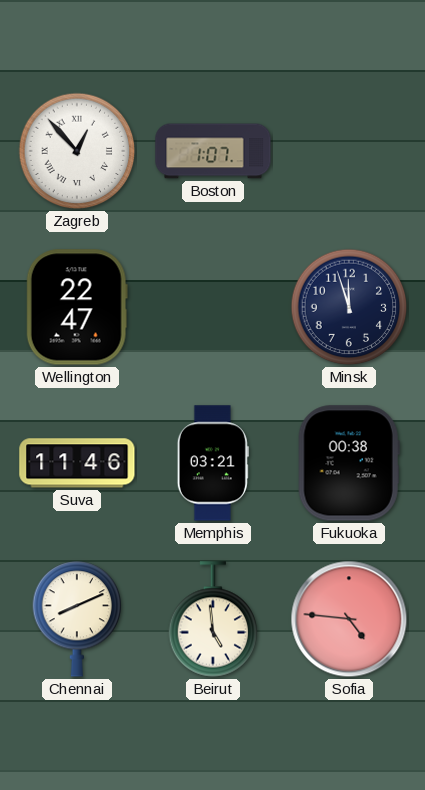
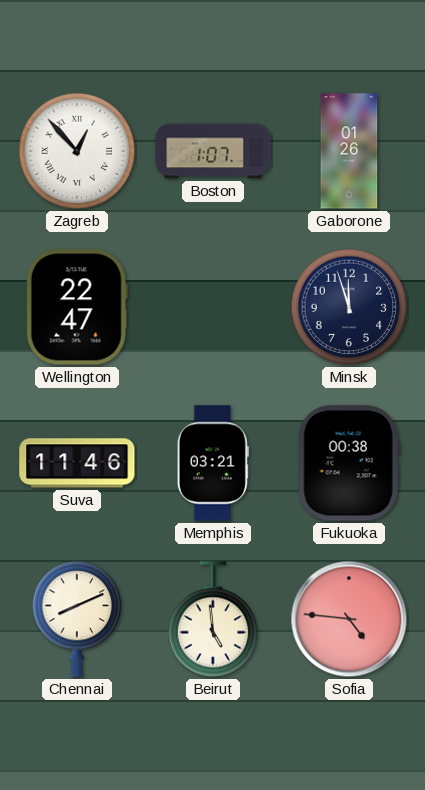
Gaborone: none -> 01:26
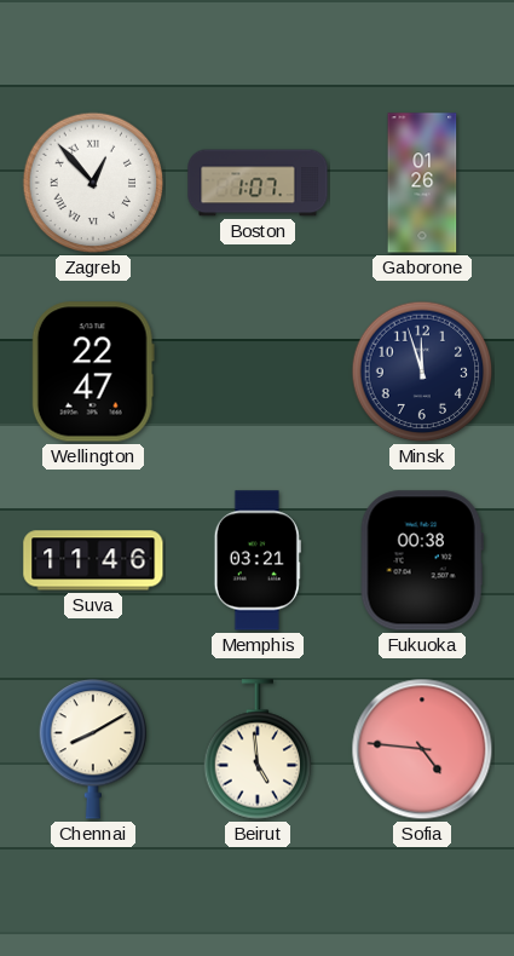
Chennai: 8:11 -> 8:10
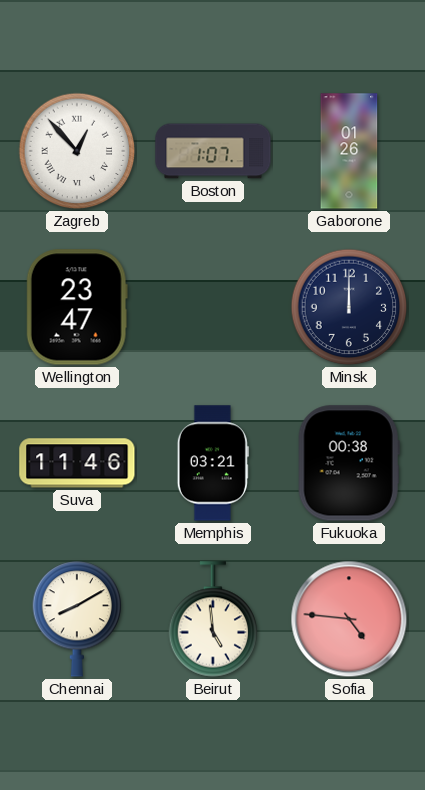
Wellington: 22:47 -> 23:47
Minsk: 11:57 -> 12:00
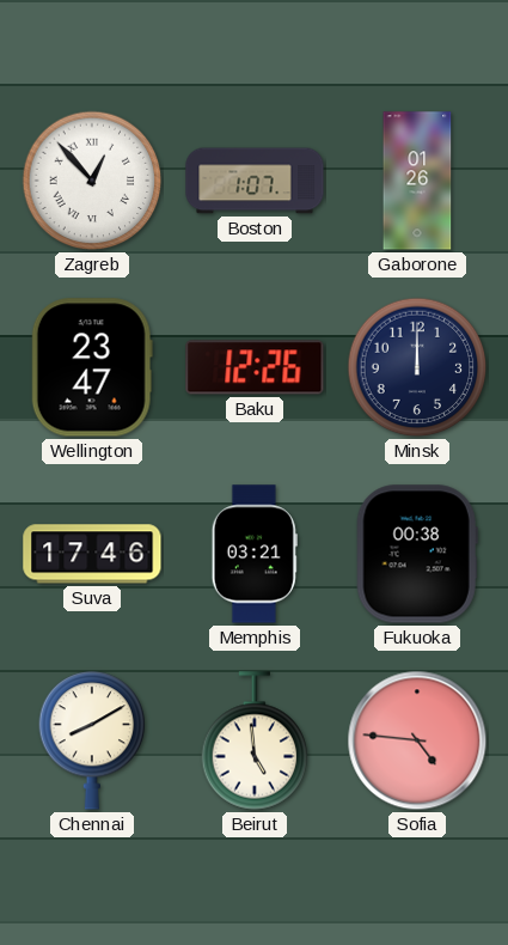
Baku: none -> 12:26
Suva: 11:46 -> 17:46
